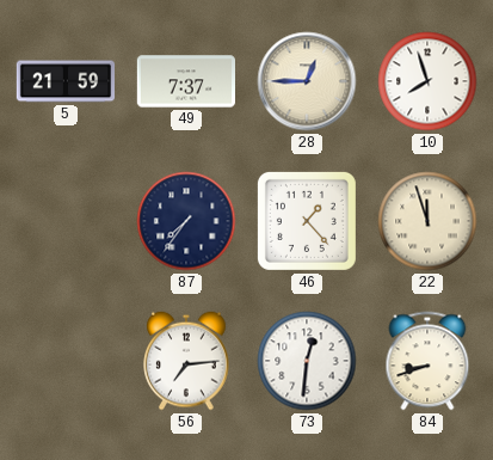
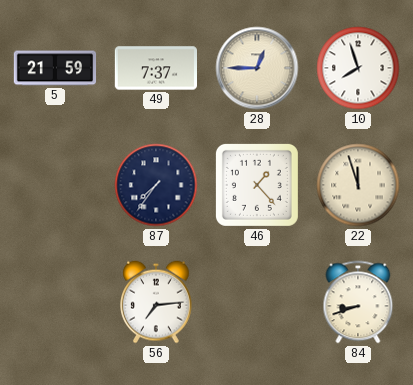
73: 12:31 -> none
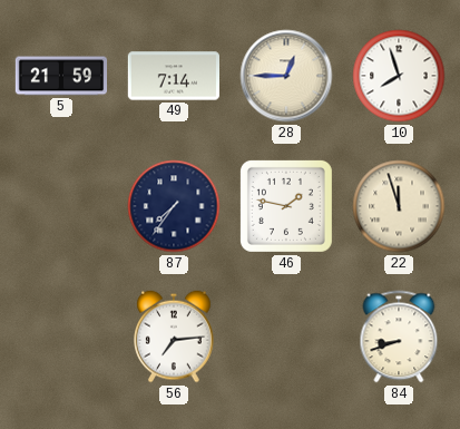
49: 7:37 -> 7:14
46: 1:23 -> 1:47
